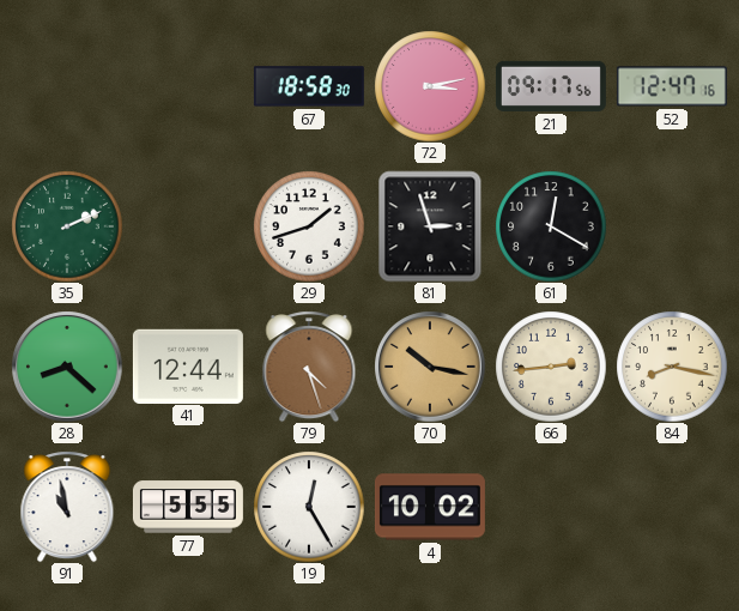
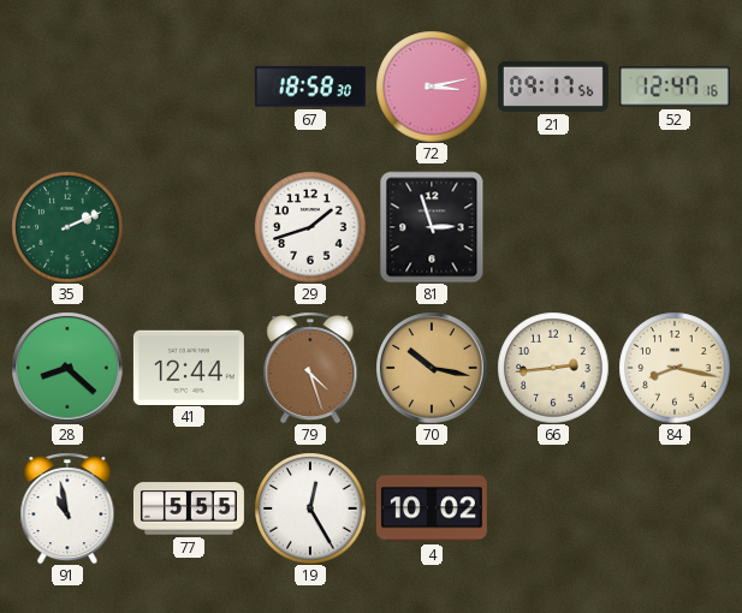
61: 12:20 -> none
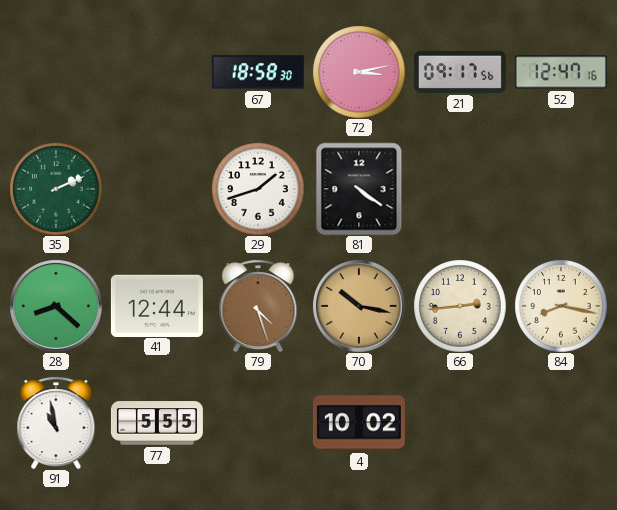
81: 2:57 -> 4:21
19: 12:25 -> none
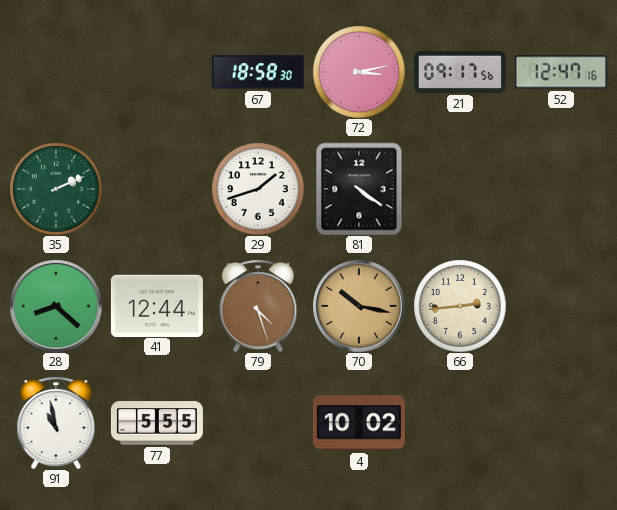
84: 8:17 -> none
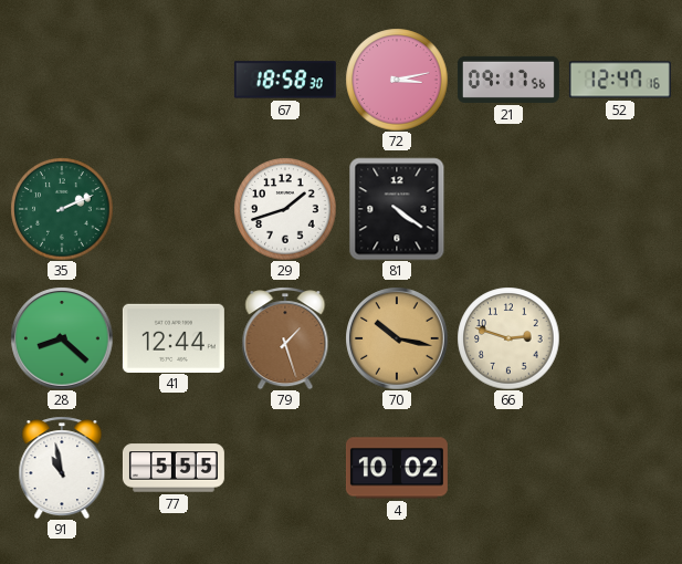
79: 4:27 -> 1:27
66: 2:44 -> 2:48
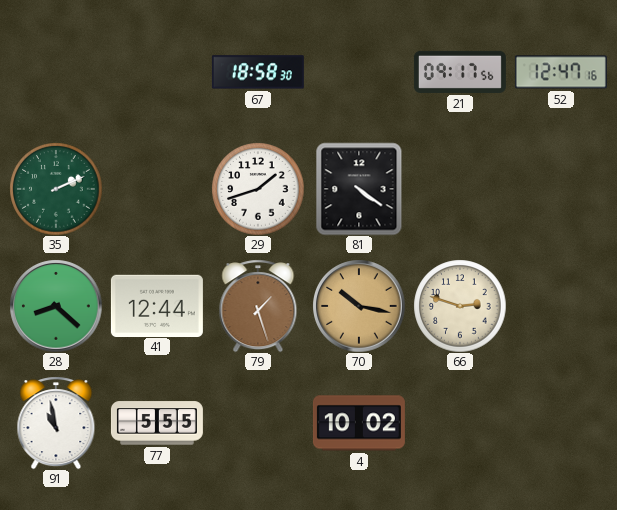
72: 3:13 -> none
